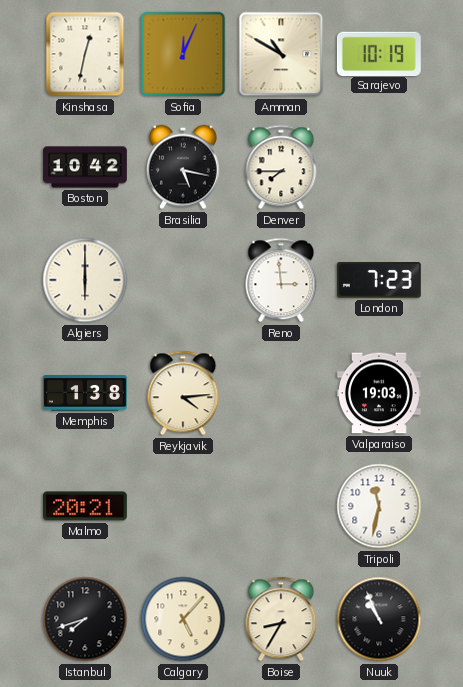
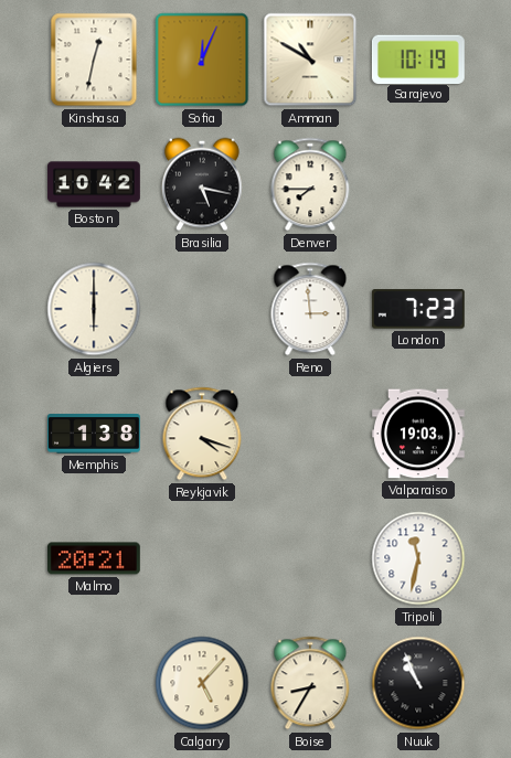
Reykjavik: 4:14 -> 4:18
Istanbul: 7:42 -> none
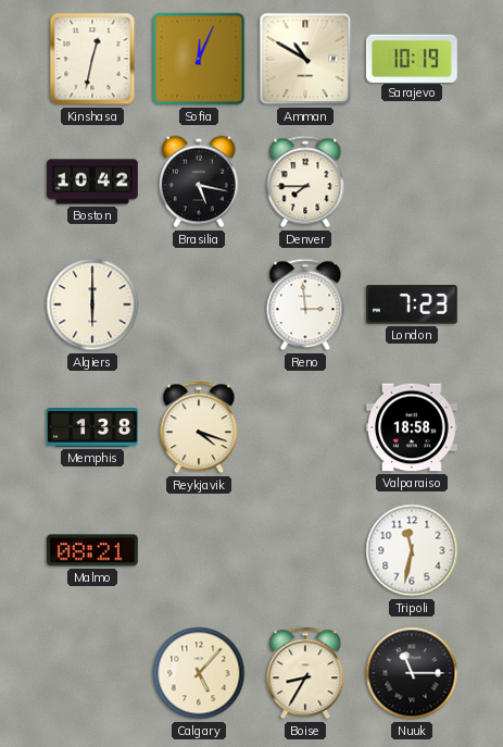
Valparaiso: 19:03 -> 18:58
Malmo: 20:21 -> 08:21
Nuuk: 10:56 -> 11:15
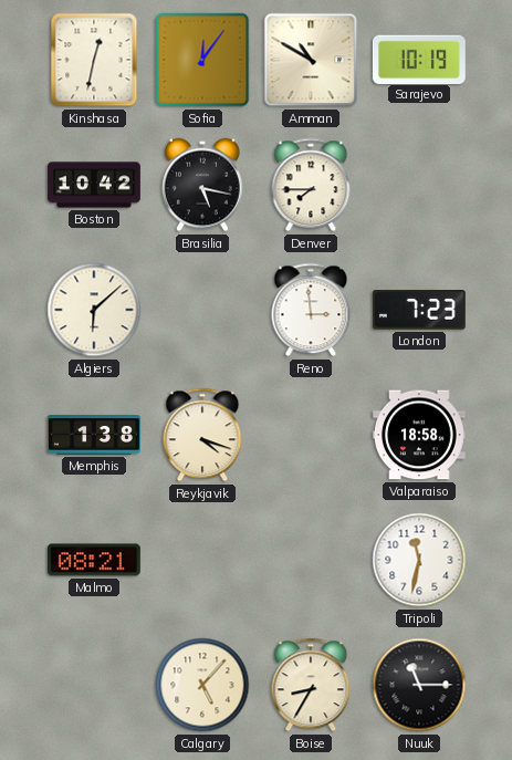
Sofia: 12:04 -> 12:06
Algiers: 6:00 -> 6:08
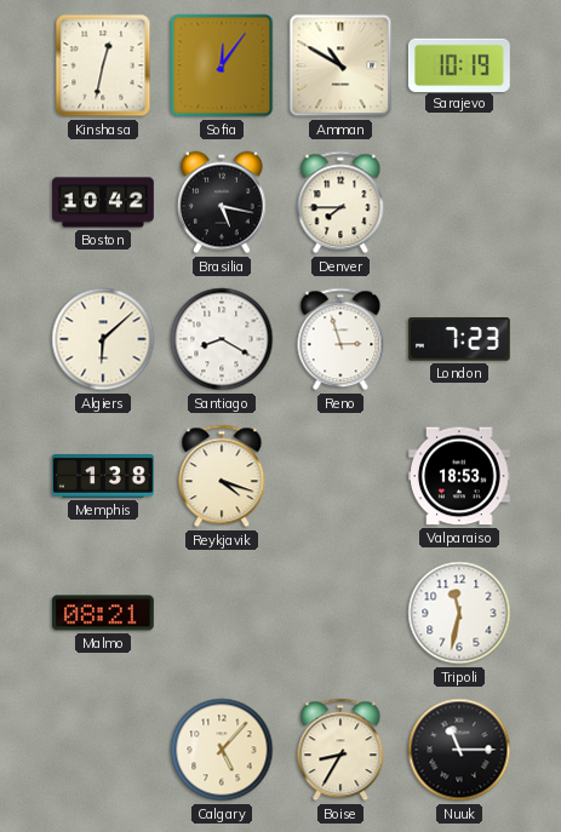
Santiago: none -> 8:20
Reno: 2:59 -> 2:57
Valparaiso: 18:58 -> 18:53
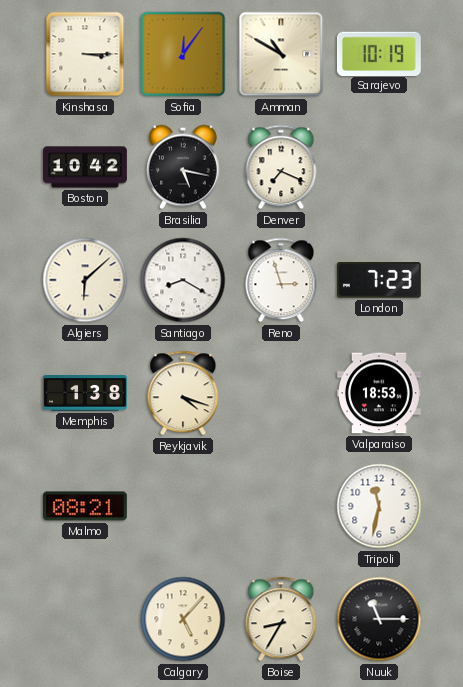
Kinshasa: 12:32 -> 3:15
Denver: 7:45 -> 7:19
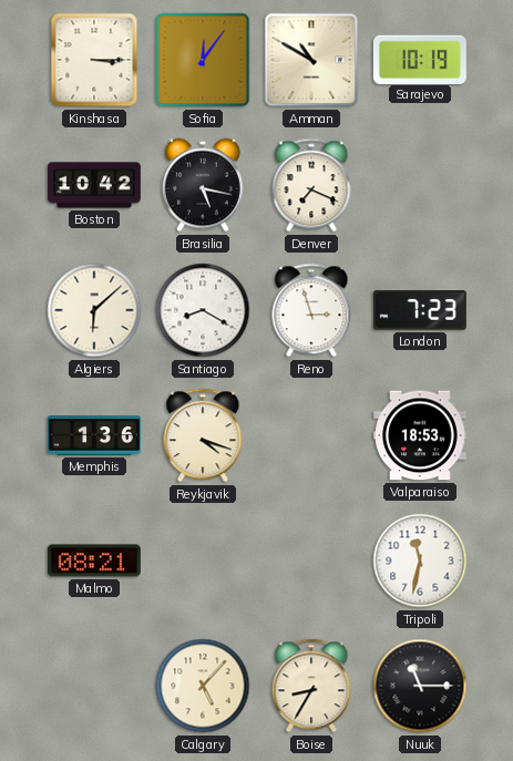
Memphis: 1:38 -> 1:36
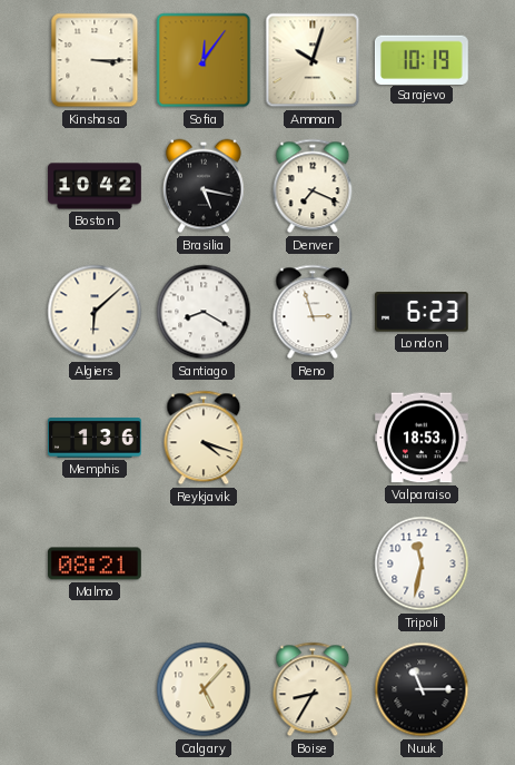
Amman: 10:50 -> 10:03
London: 7:23 -> 6:23
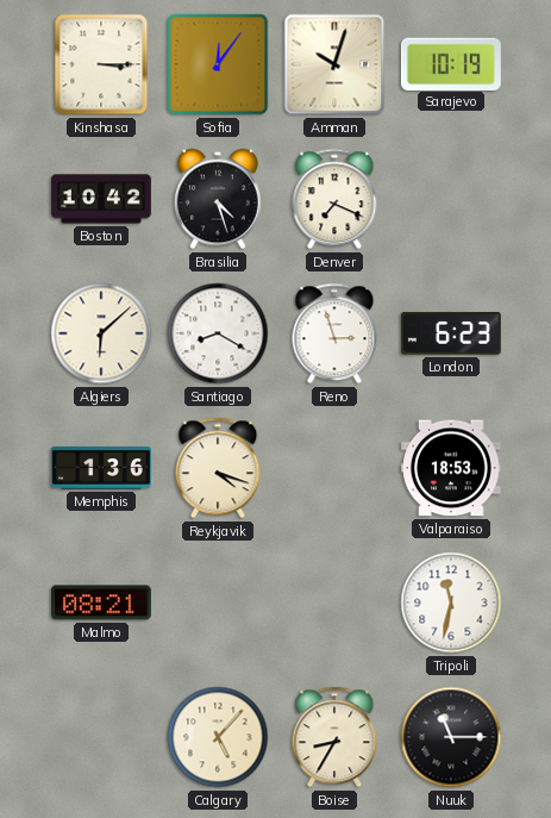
Brasilia: 5:17 -> 4:27
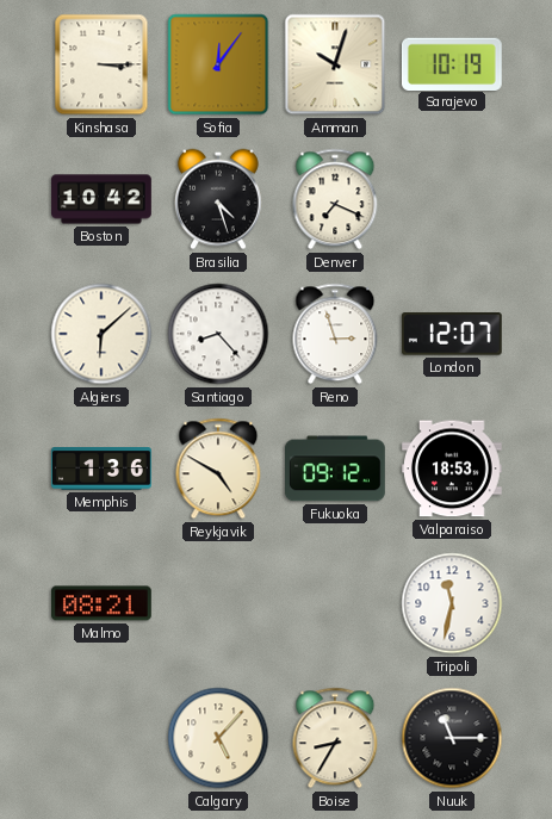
Santiago: 8:20 -> 8:23
London: 6:23 -> 12:07
Reykjavik: 4:18 -> 4:50
Fukuoka: none -> 09:12
